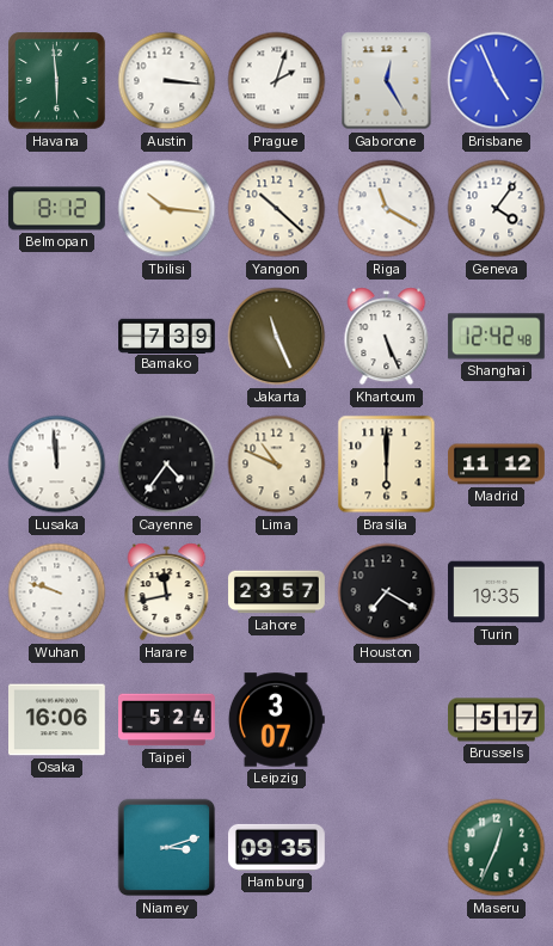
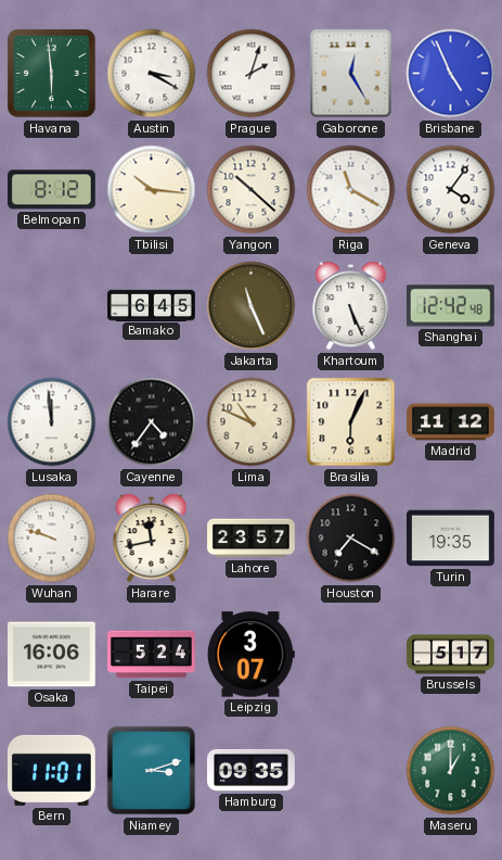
Austin: 3:16 -> 3:20
Bamako: 7:39 -> 6:45
Brasilia: 6:00 -> 6:04
Bern: none -> 11:01
Maseru: 12:34 -> 1:00
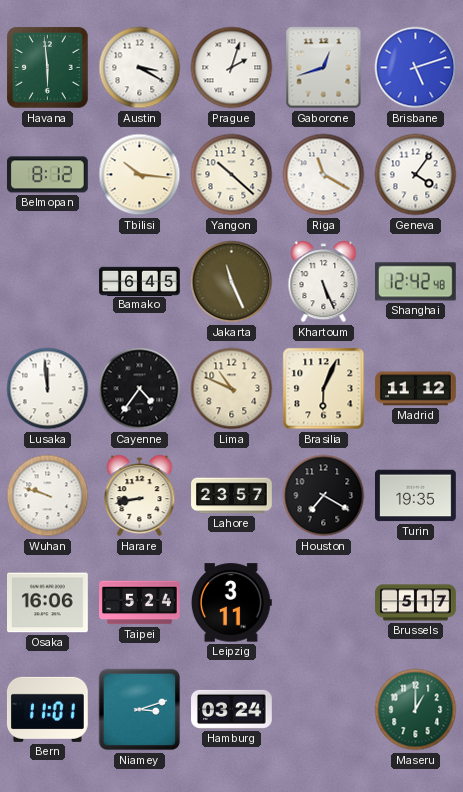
Gaborone: 12:25 -> 12:42
Brisbane: 4:56 -> 5:12
Harare: 11:43 -> 8:43
Leipzig: 3:07 -> 3:11
Hamburg: 09:35 -> 03:24
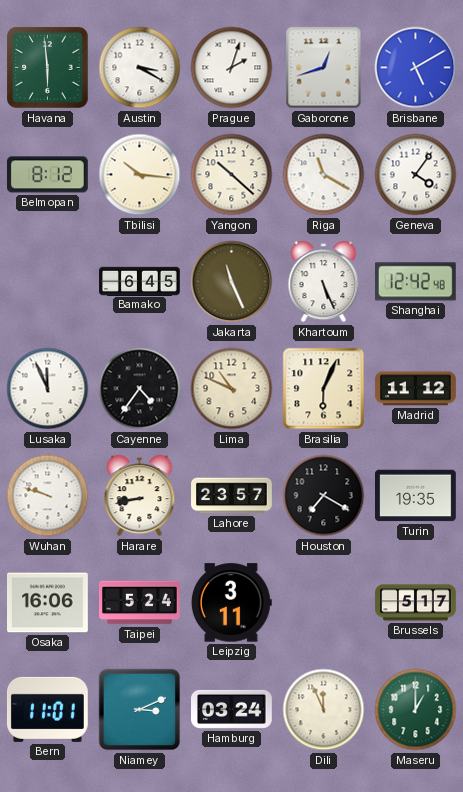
Brisbane: 5:12 -> 5:10
Lusaka: 11:59 -> 11:56
Niamey: 3:12 -> 3:11
Dili: none -> 11:56
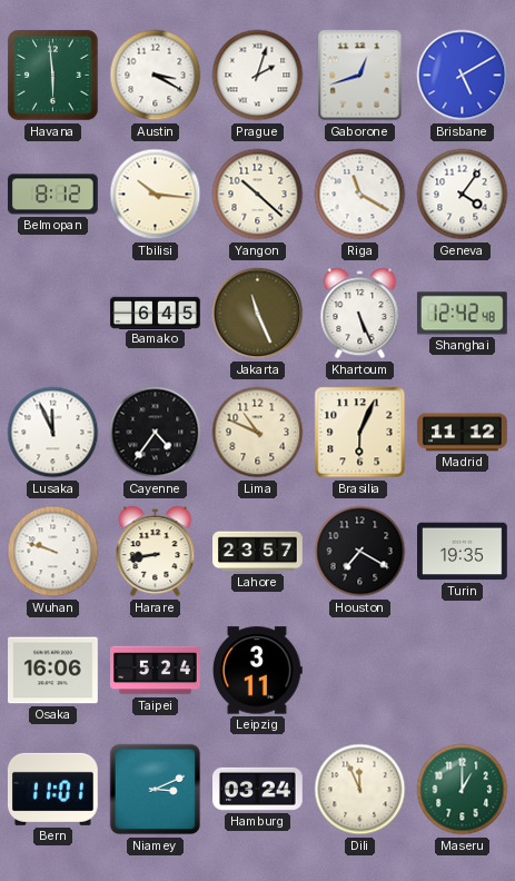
Brussels: 5:17 -> none
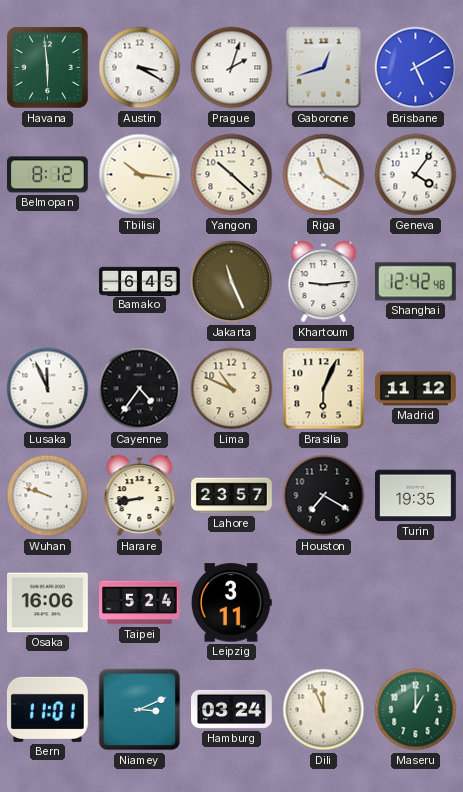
Khartoum: 5:26 -> 9:14
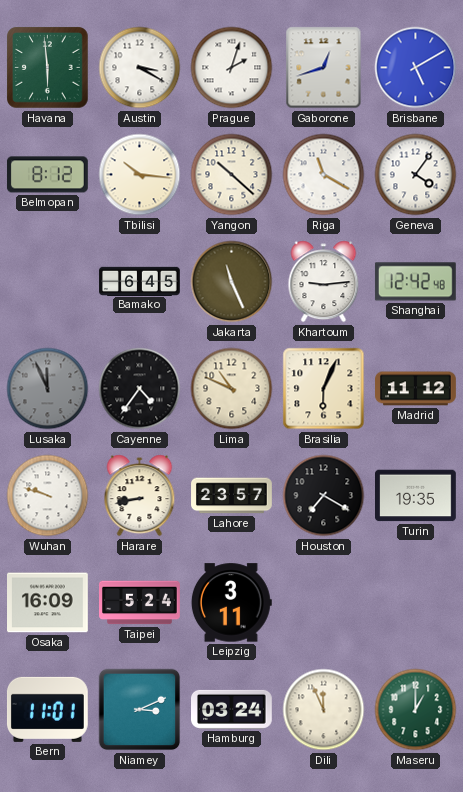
Lusaka dial: white -> grey
Osaka: 16:06 -> 16:09
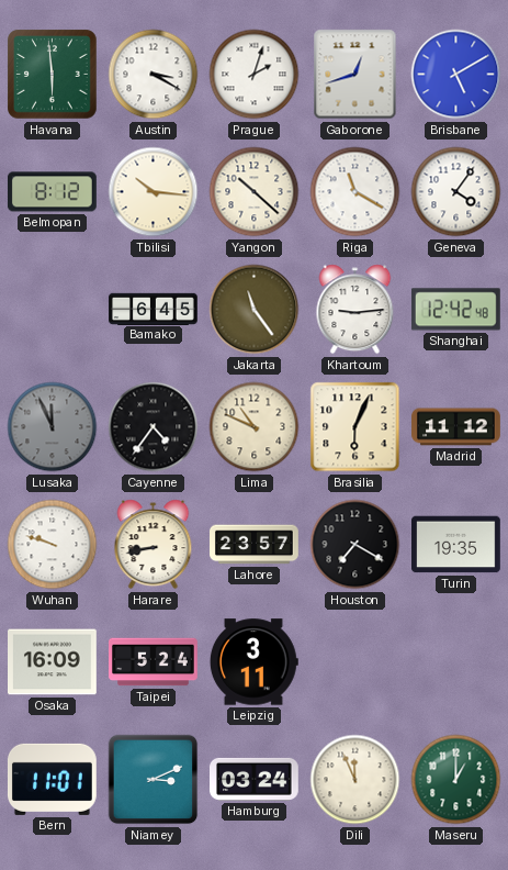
Jakarta: 11:26 -> 11:24
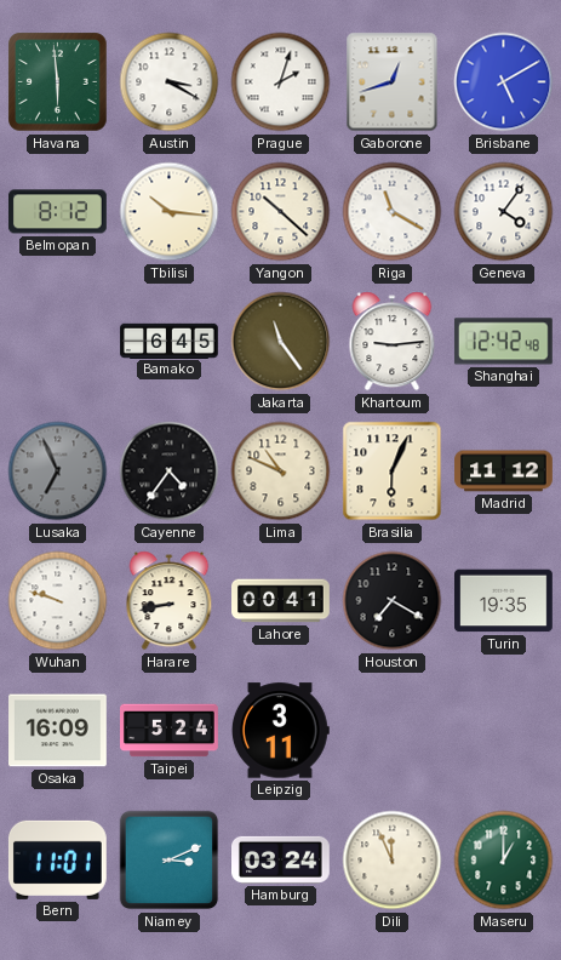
Lusaka: 11:56 -> 6:56
Lahore: 23:57 -> 00:41
